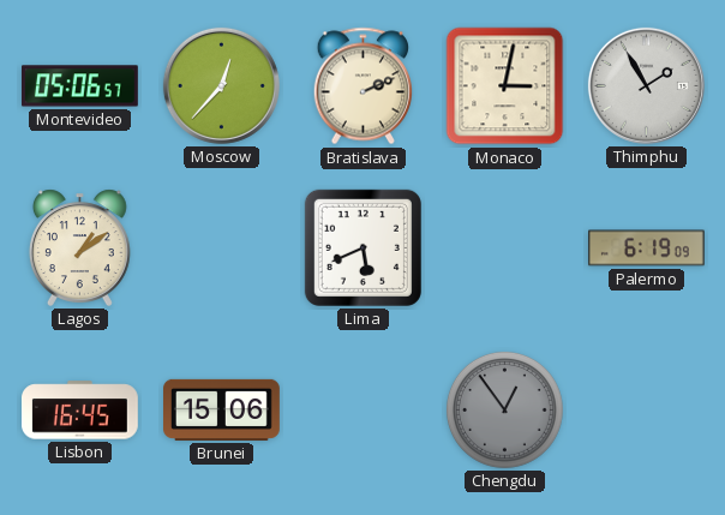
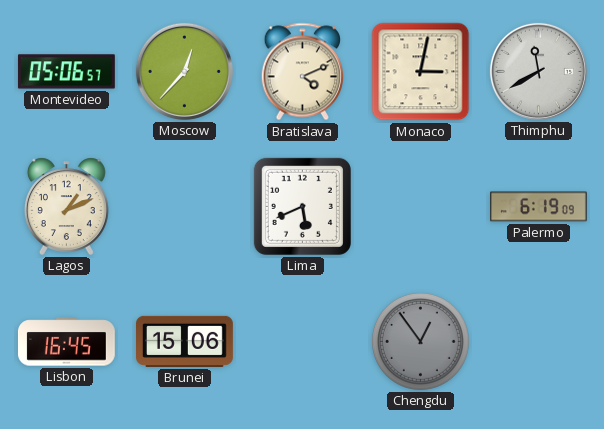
Bratislava: 2:11 -> 4:11
Thimphu: 1:55 -> 11:40
Lagos: 1:09 -> 1:11
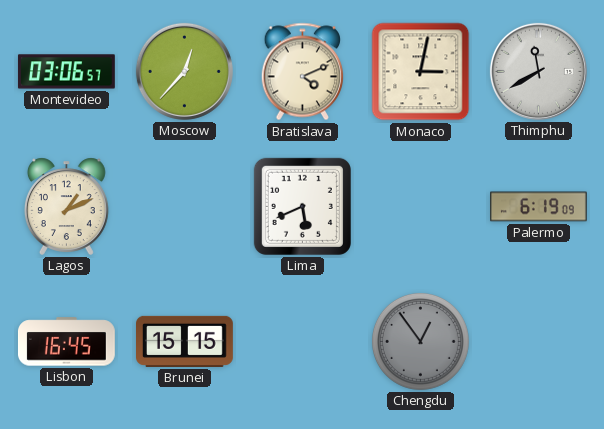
Montevideo: 05:06 -> 03:06
Brunei: 15:06 -> 15:15
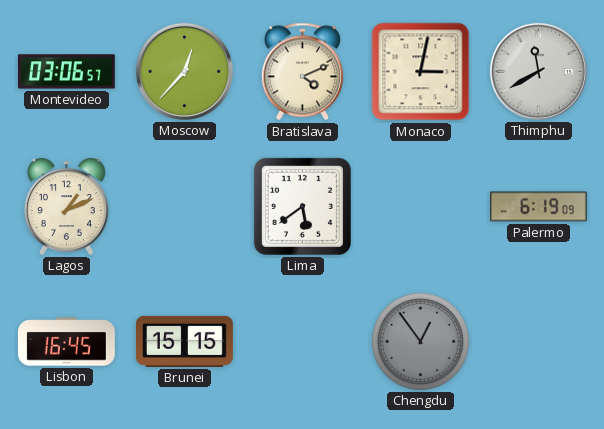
Lima: 5:41 -> 5:39
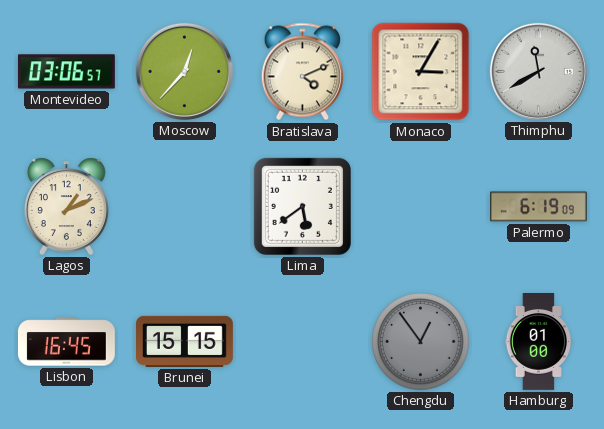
Monaco: 3:02 -> 3:05
Hamburg: none -> 01:00
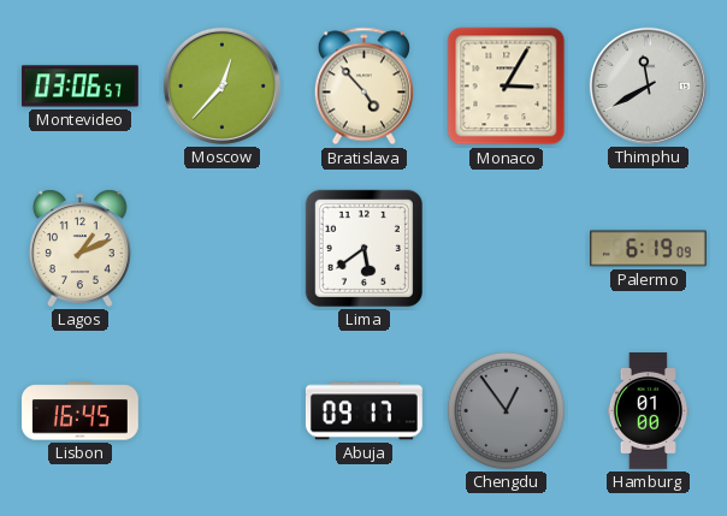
Bratislava: 4:11 -> 4:53
Brunei: 15:15 -> none
Abuja: none -> 09:17
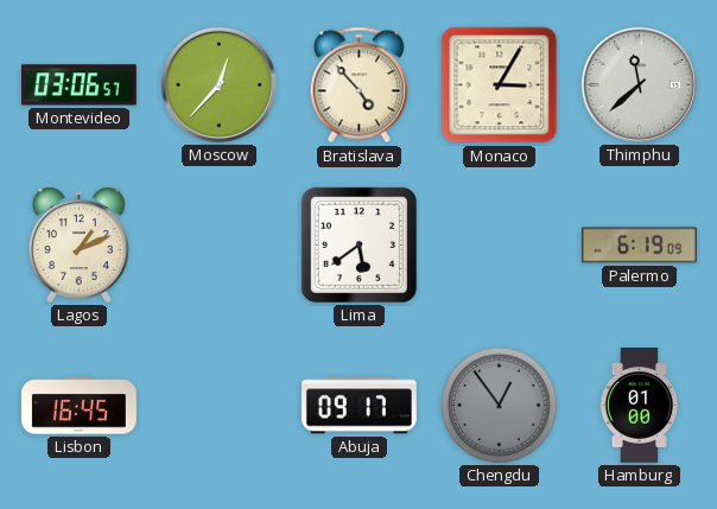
Thimphu: 11:40 -> 11:38
